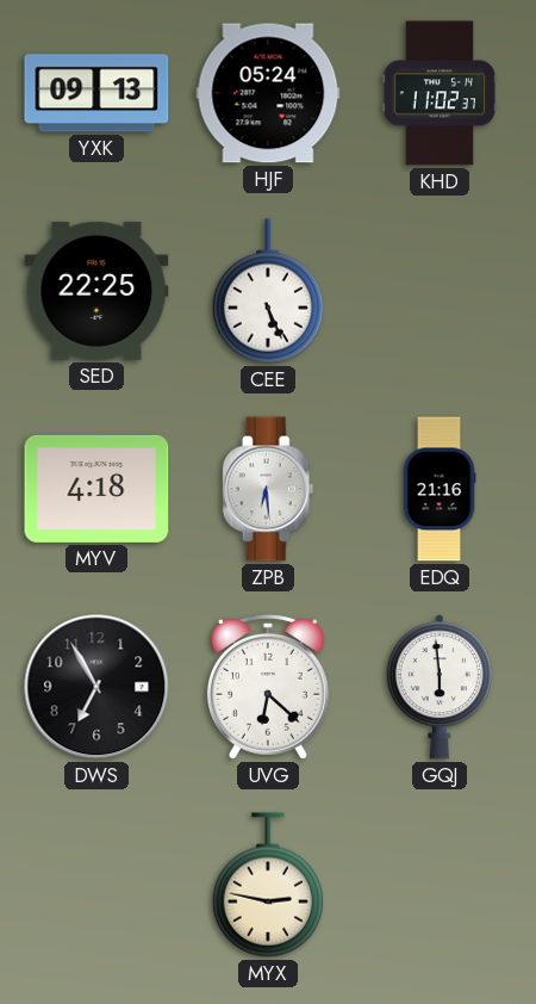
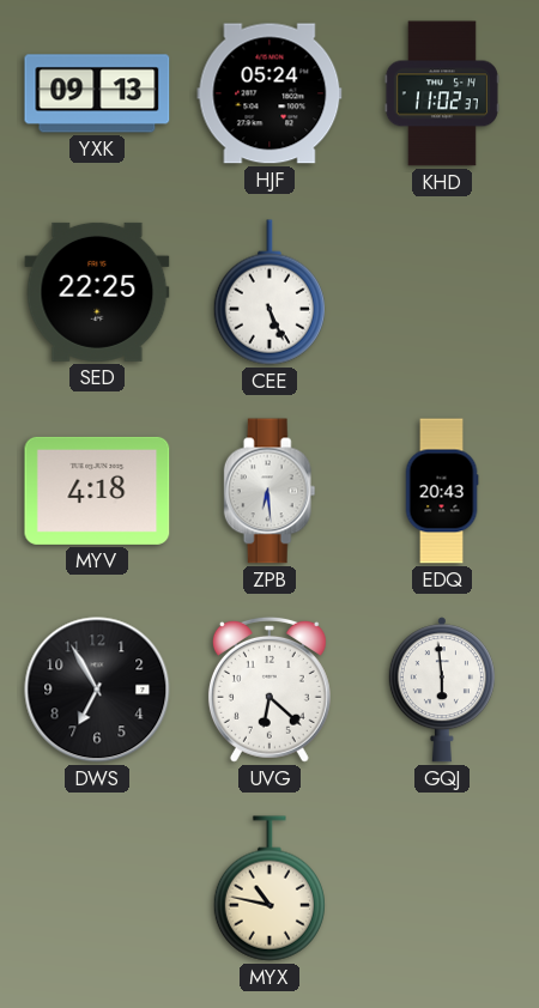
EDQ: 21:16 -> 20:43
MYX: 2:47 -> 10:47
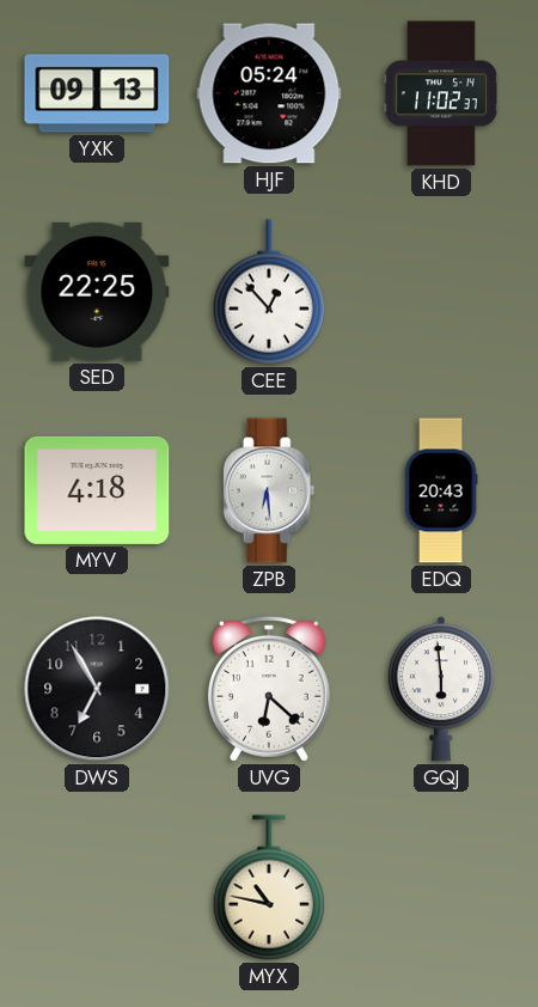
CEE: 5:26 -> 12:53
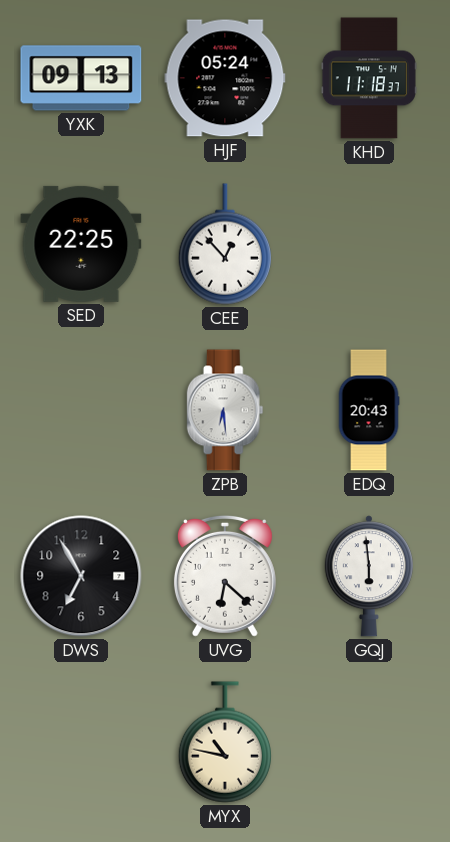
KHD: 11:02 -> 11:18
MYV: 4:18 -> none
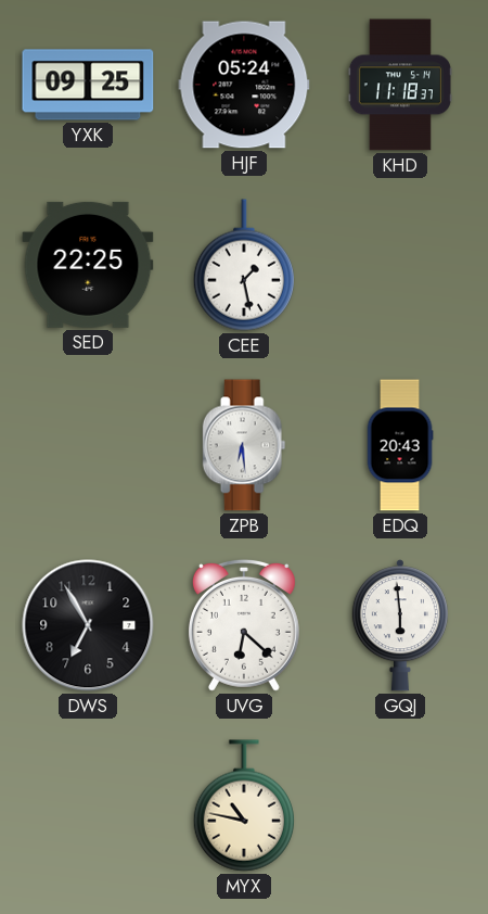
YXK: 09:13 -> 09:25
CEE: 12:53 -> 1:28
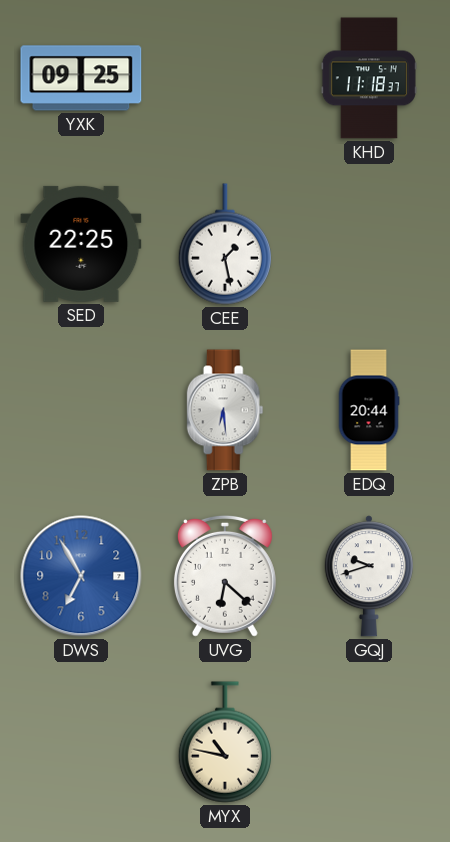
HJF: 05:24 -> none
EDQ: 20:43 -> 20:44
DWS dial: black -> blue
GQJ: 5:59 -> 9:42
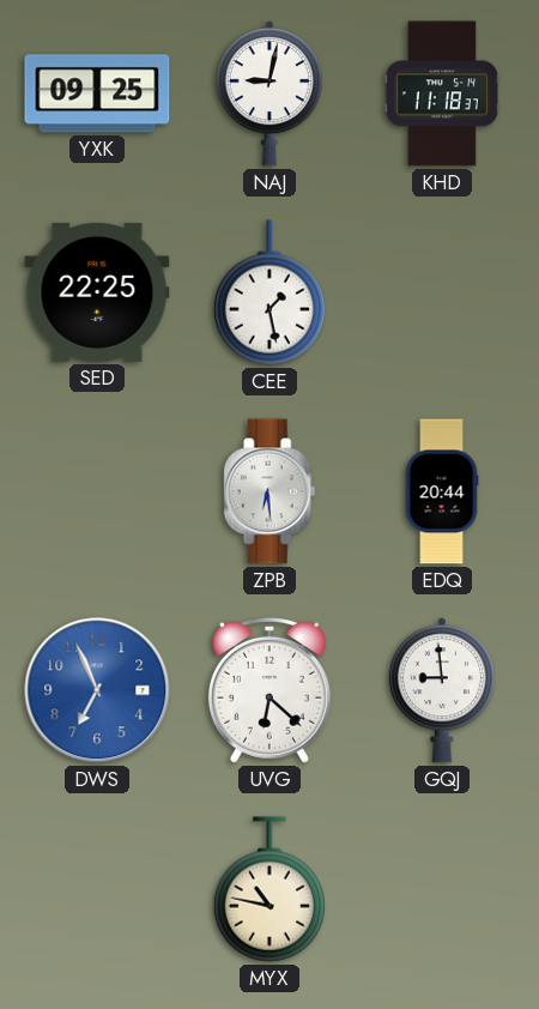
NAJ: none -> 9:02
DWS: 6:55 -> 6:56
GQJ: 9:42 -> 8:59
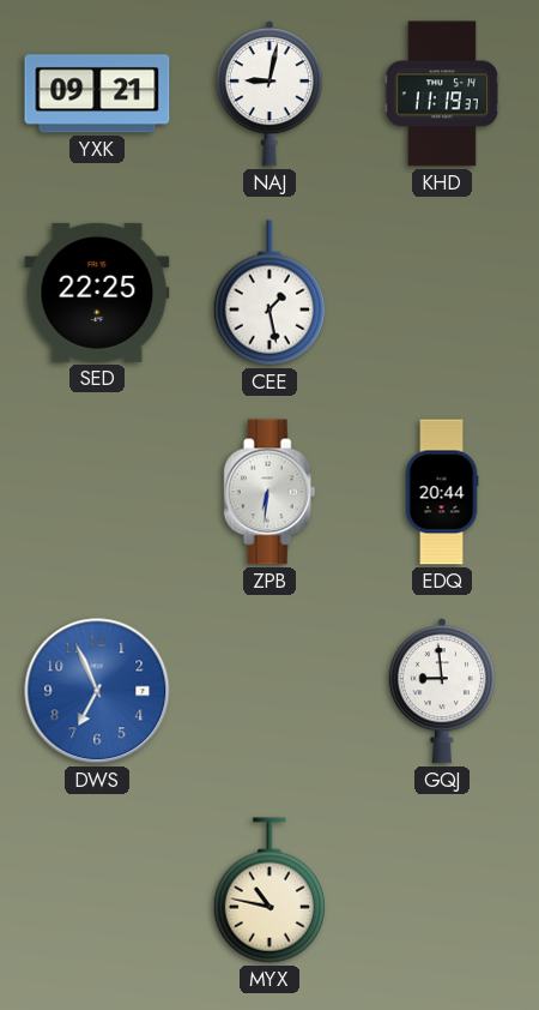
YXK: 09:25 -> 09:21
KHD: 11:18 -> 11:19
ZPB: 6:29 -> 6:31
UVG: 6:22 -> none
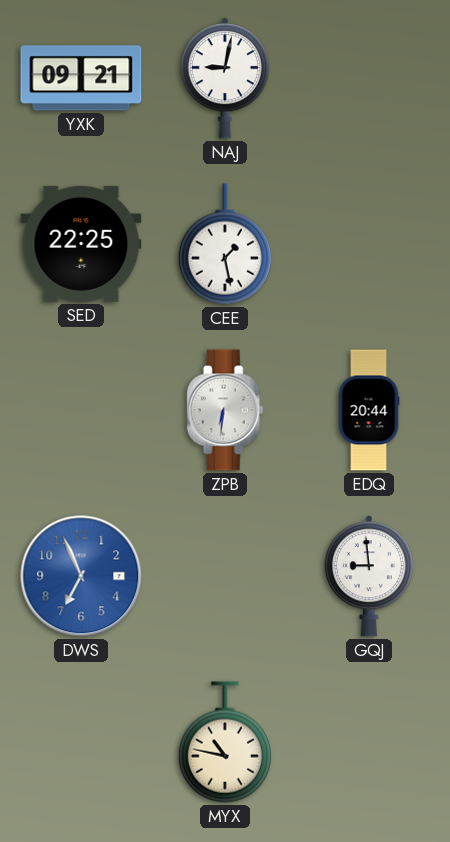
KHD: 11:19 -> none
